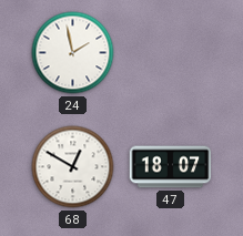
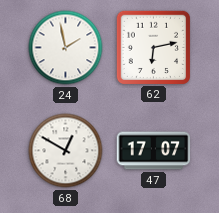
62: none -> 6:13
47: 18:07 -> 17:07
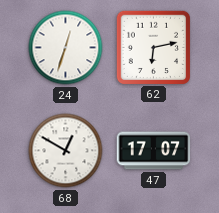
24: 1:58 -> 12:33
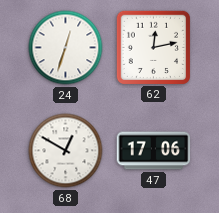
62: 6:13 -> 12:13
47: 17:07 -> 17:06
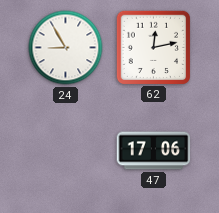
24: 12:33 -> 8:55
68: 12:50 -> none
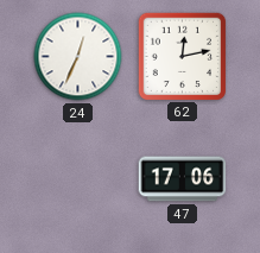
24: 8:55 -> 12:34
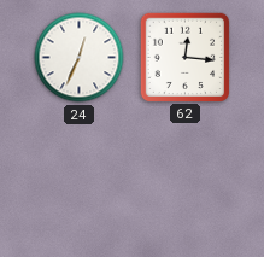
62: 12:13 -> 12:16
47: 17:06 -> none
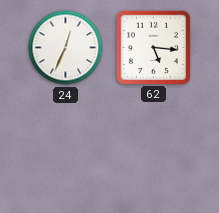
62: 12:16 -> 5:16
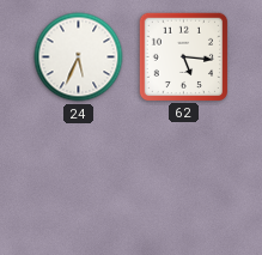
24: 12:34 -> 5:34
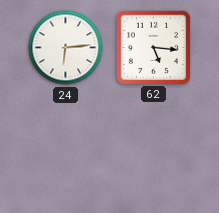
24: 5:34 -> 6:14
